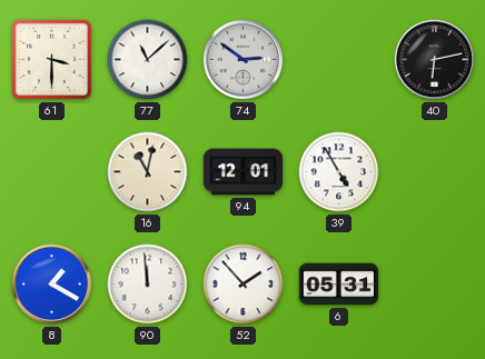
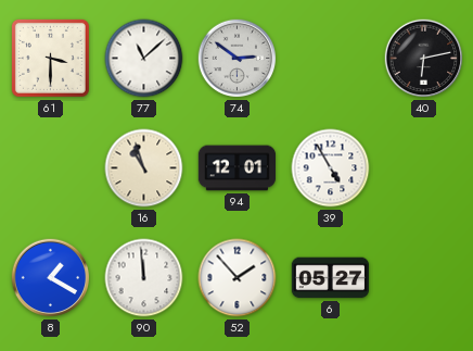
16: 11:02 -> 10:57
6: 05:31 -> 05:27
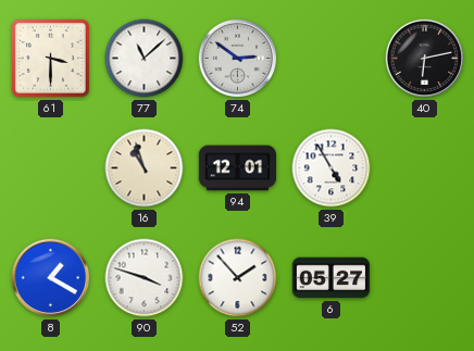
90: 11:59 -> 3:48
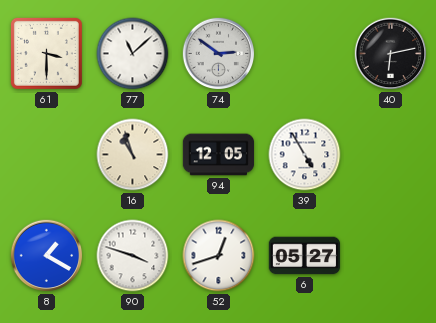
94: 12:01 -> 12:05
52: 1:53 -> 12:42
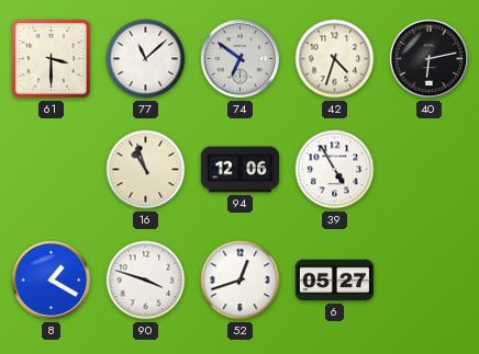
74: 2:51 -> 6:51
42: none -> 4:33
94: 12:05 -> 12:06
